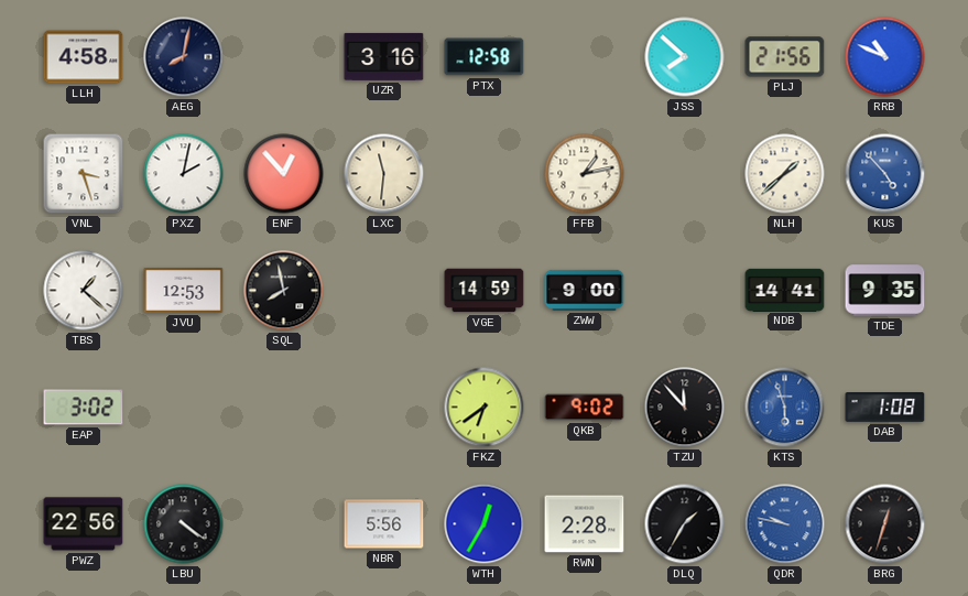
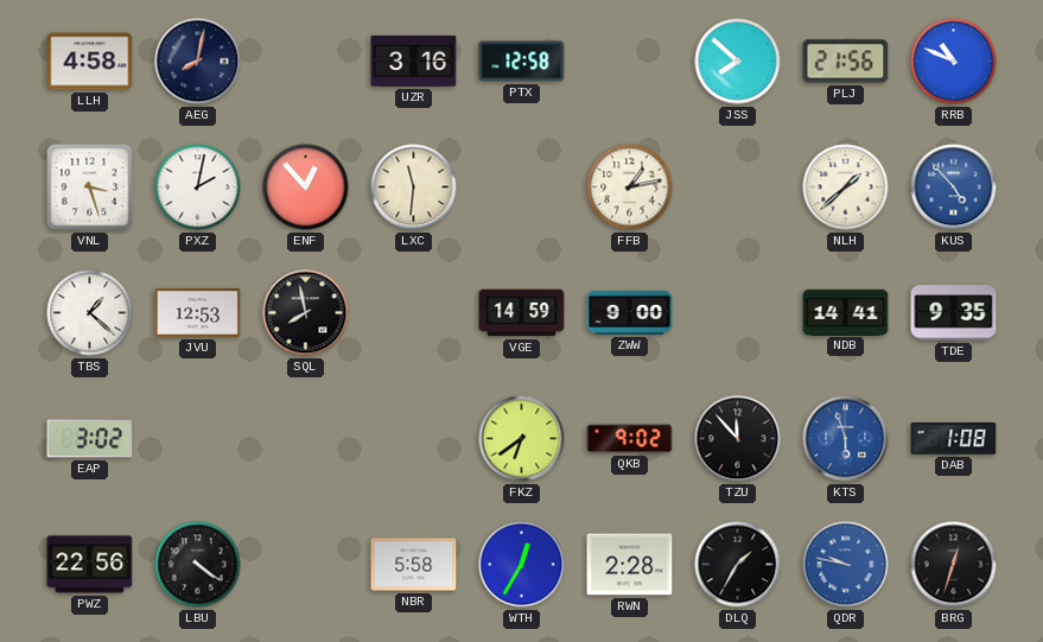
NBR: 5:56 -> 5:58
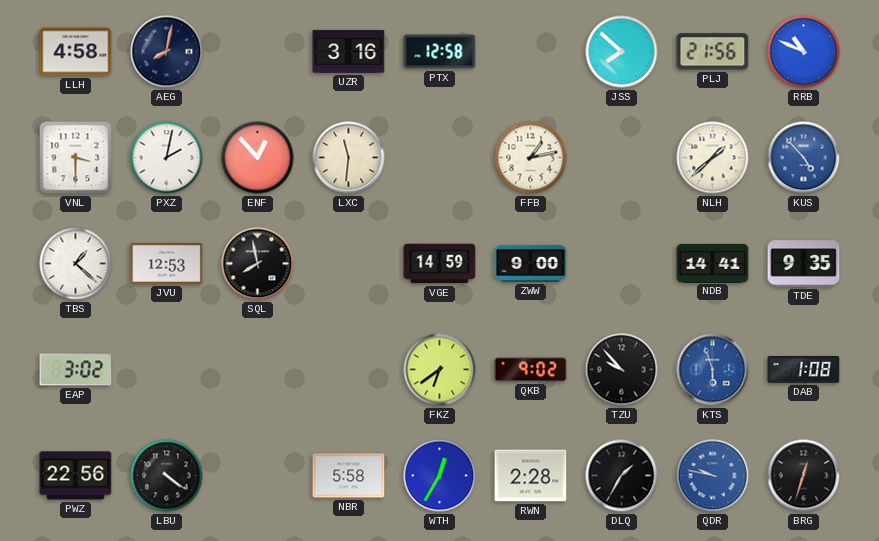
VNL: 3:27 -> 3:30
TZU: 11:53 -> 9:53
